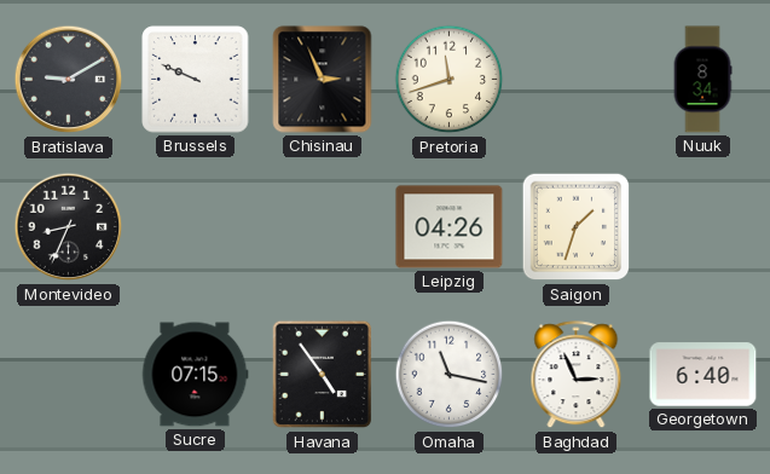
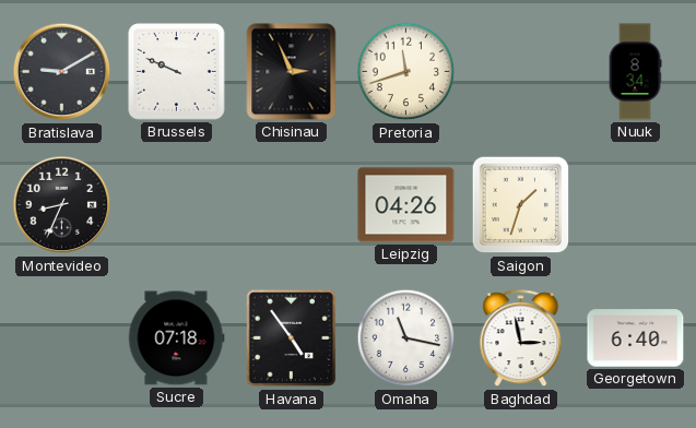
Sucre: 07:15 -> 07:18
Baghdad: 2:56 -> 2:58
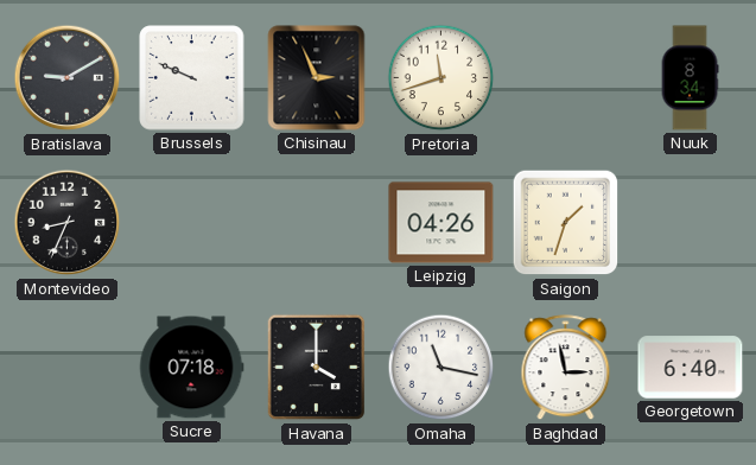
Havana: 4:54 -> 4:00
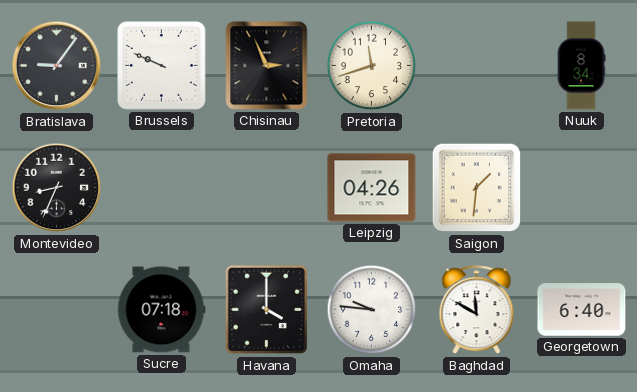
Bratislava: 9:10 -> 9:06
Saigon: 1:33 -> 1:31
Omaha: 11:17 -> 9:46
Baghdad: 2:58 -> 11:50
